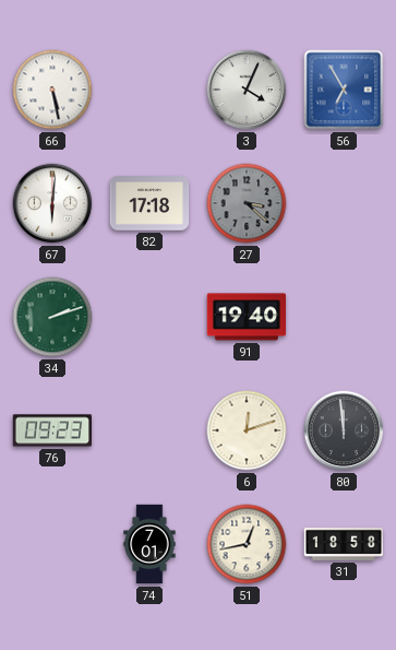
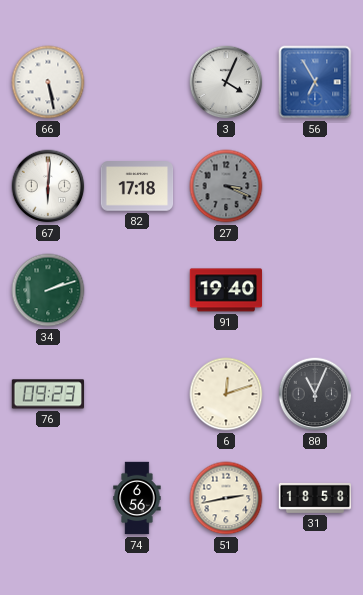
27: 3:22 -> 3:19
80: 11:59 -> 11:04
74: 7:01 -> 6:56
51: 12:43 -> 2:43
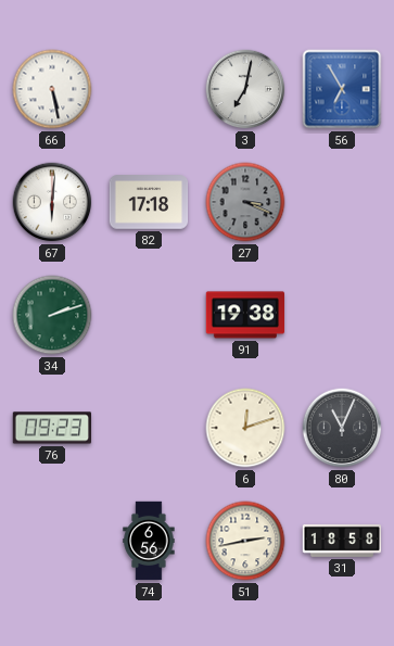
3: 4:04 -> 7:02
91: 19:40 -> 19:38
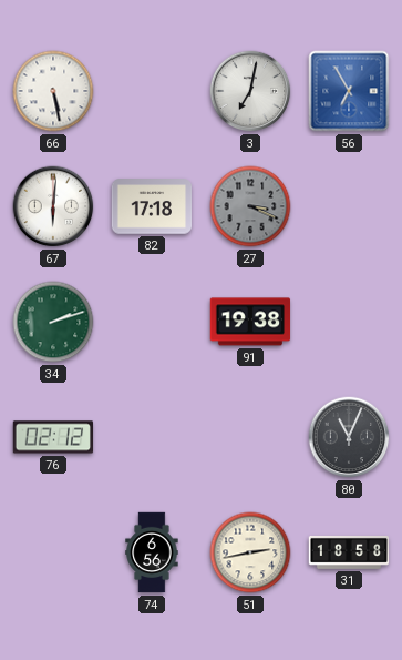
76: 09:23 -> 02:12
6: 12:12 -> none
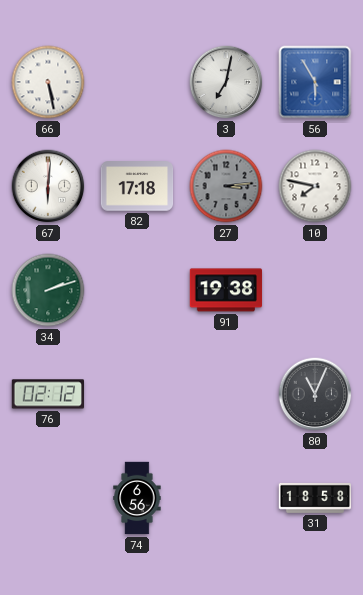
56: 6:55 -> 5:55
27: 3:19 -> 3:14
10: none -> 7:47
51: 2:43 -> none
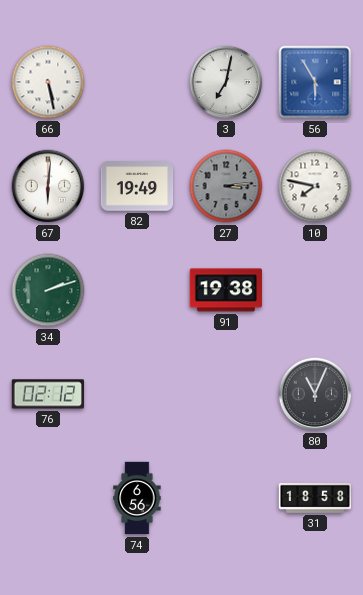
82: 17:18 -> 19:49
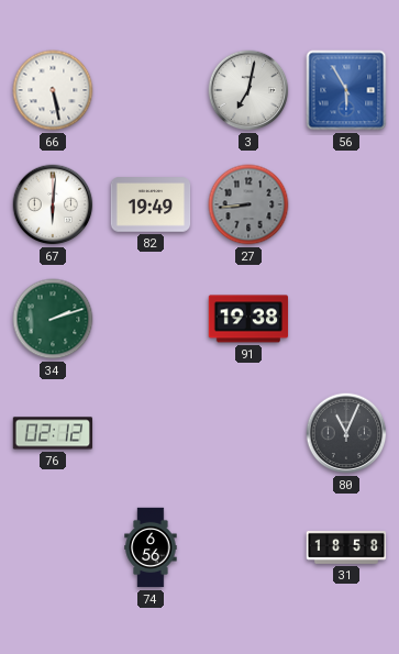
27: 3:14 -> 8:44
10: 7:47 -> none
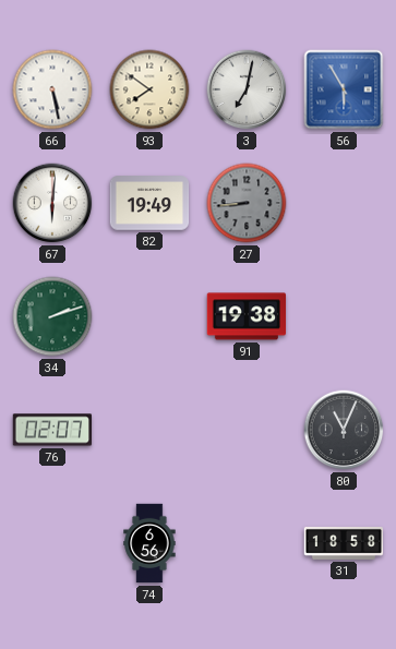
93: none -> 7:51
76: 02:12 -> 02:07
